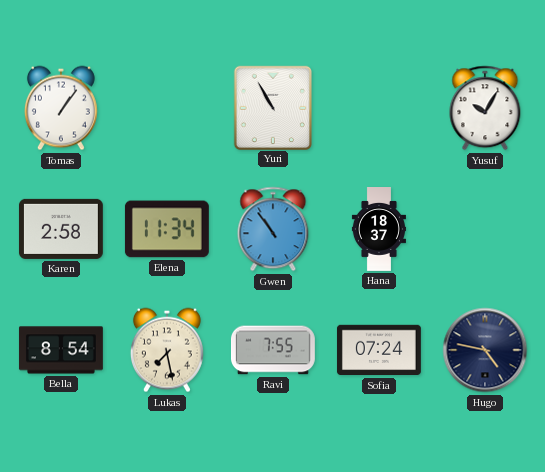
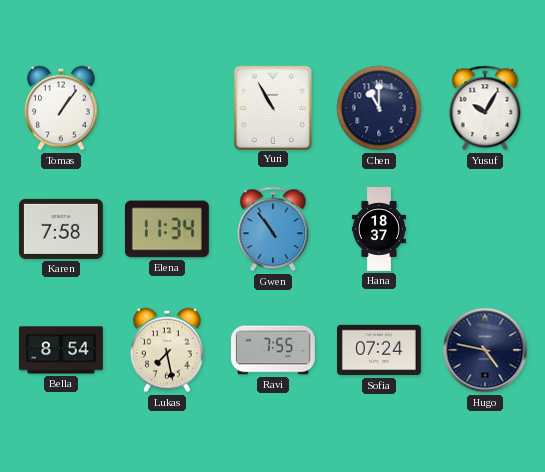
Chen: none -> 11:00
Karen: 2:58 -> 7:58
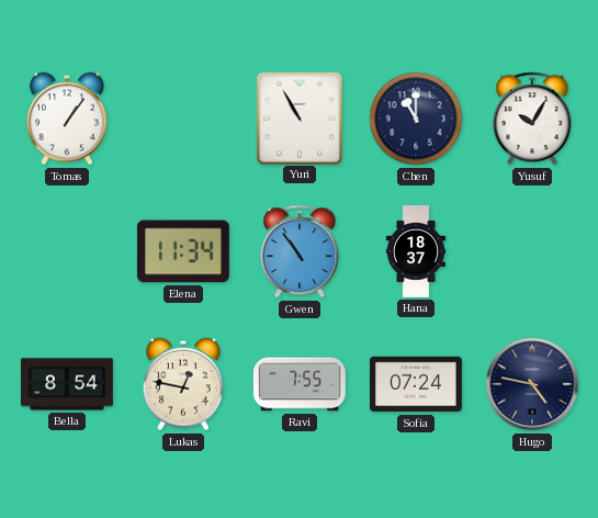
Karen: 7:58 -> none
Lukas: 7:28 -> 12:47
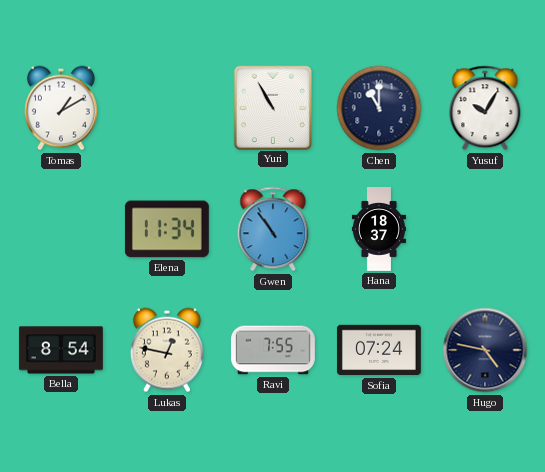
Tomas: 1:06 -> 1:10
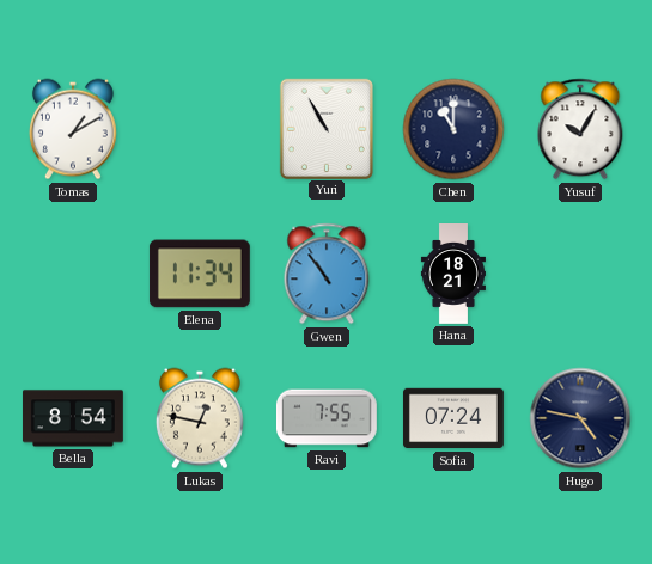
Hana: 18:37 -> 18:21
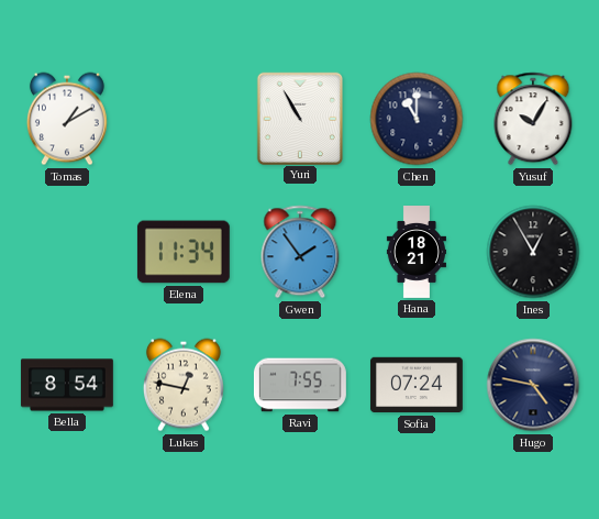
Gwen: 10:54 -> 1:54
Ines: none -> 12:55
